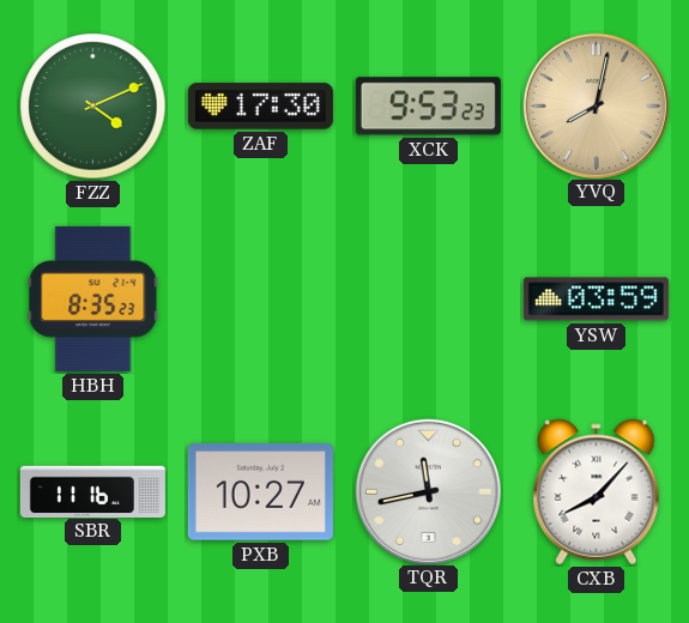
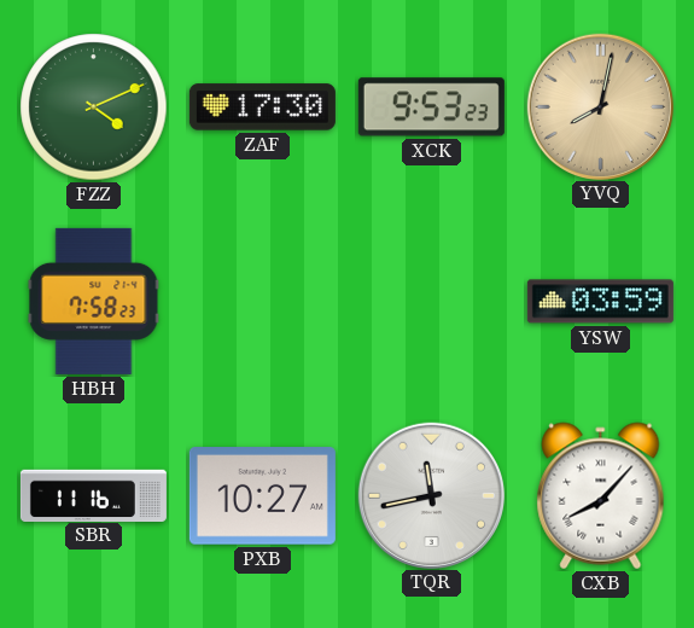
HBH: 8:35 -> 7:58
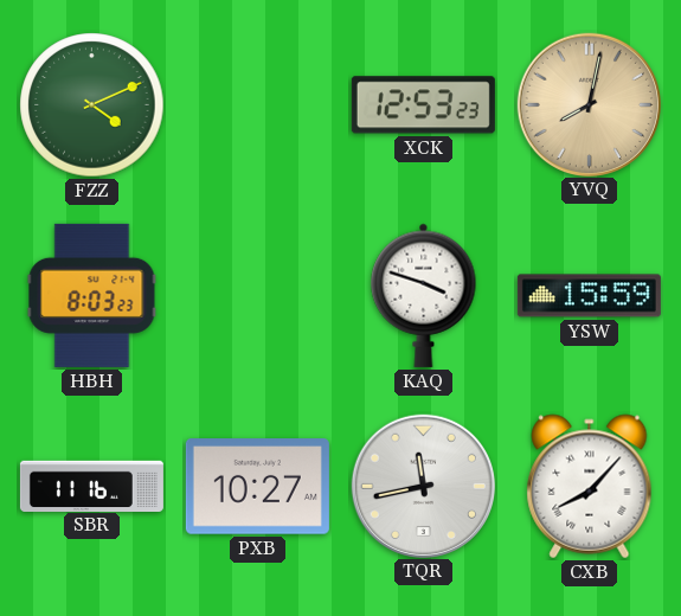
ZAF: 17:30 -> none
XCK: 9:53 -> 12:53
HBH: 7:58 -> 8:03
KAQ: none -> 3:48
YSW: 03:59 -> 15:59
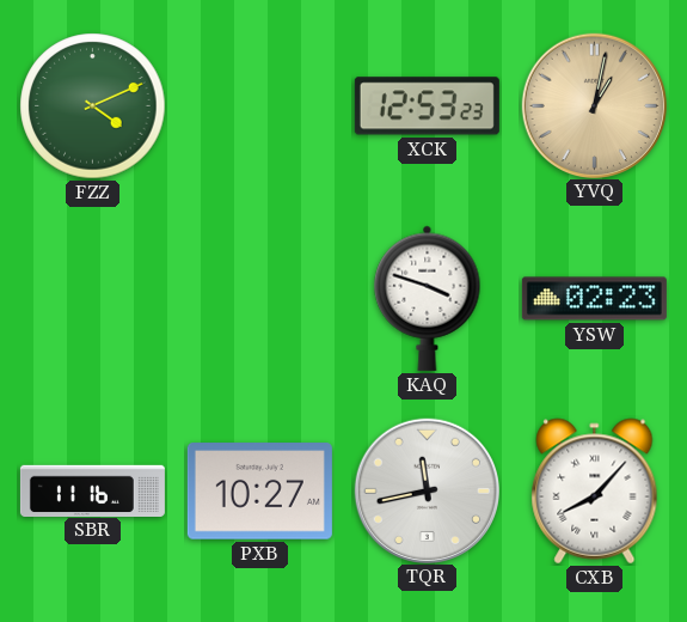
YVQ: 8:02 -> 1:02
HBH: 8:03 -> none
YSW: 15:59 -> 02:23
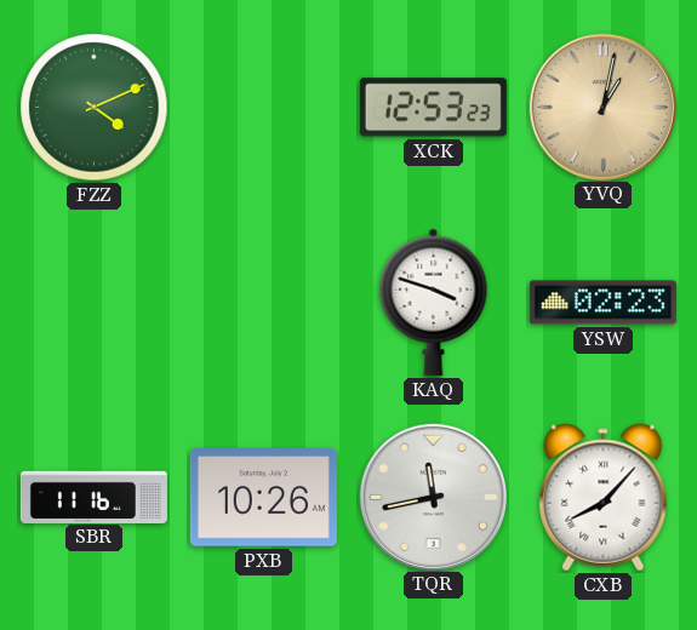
PXB: 10:27 -> 10:26
